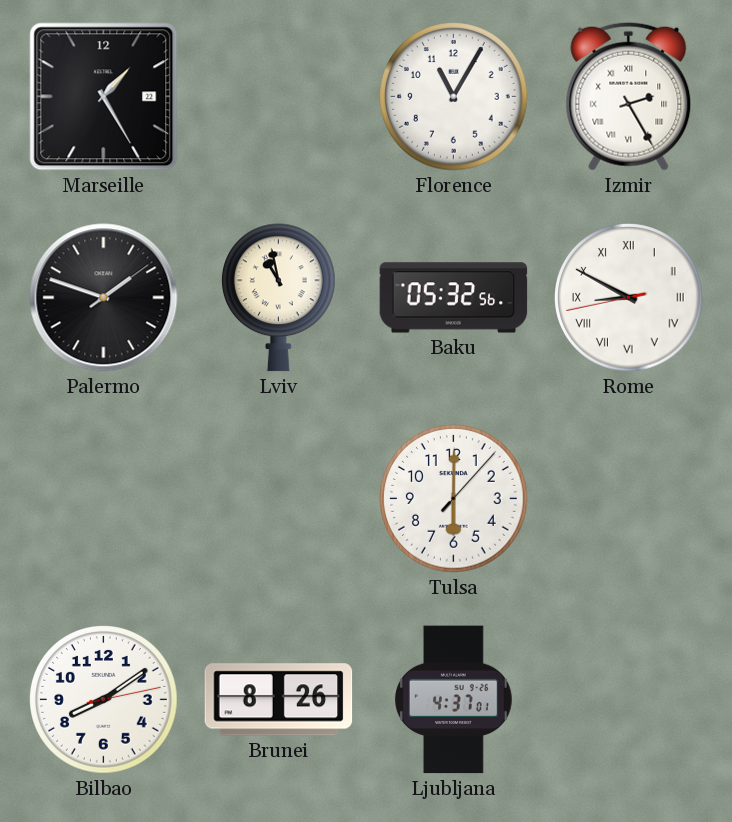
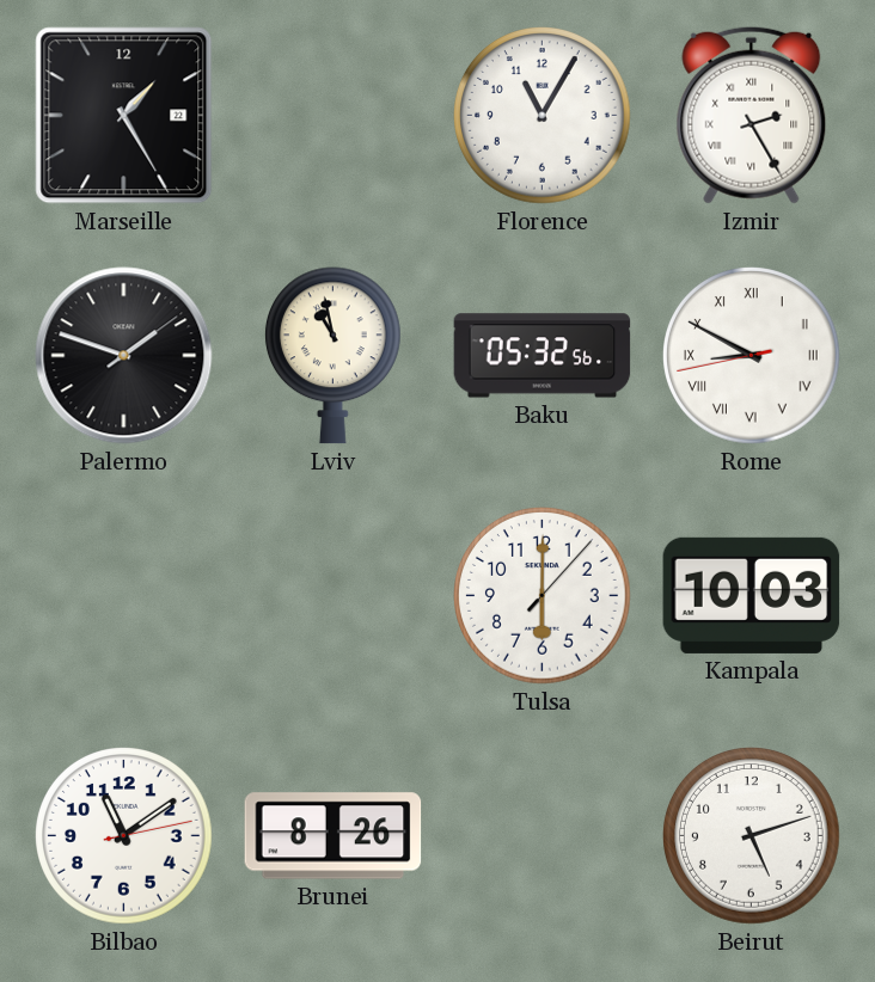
Kampala: none -> 10:03
Bilbao: 8:09 -> 11:09
Ljubljana: 4:37 -> none
Beirut: none -> 5:12
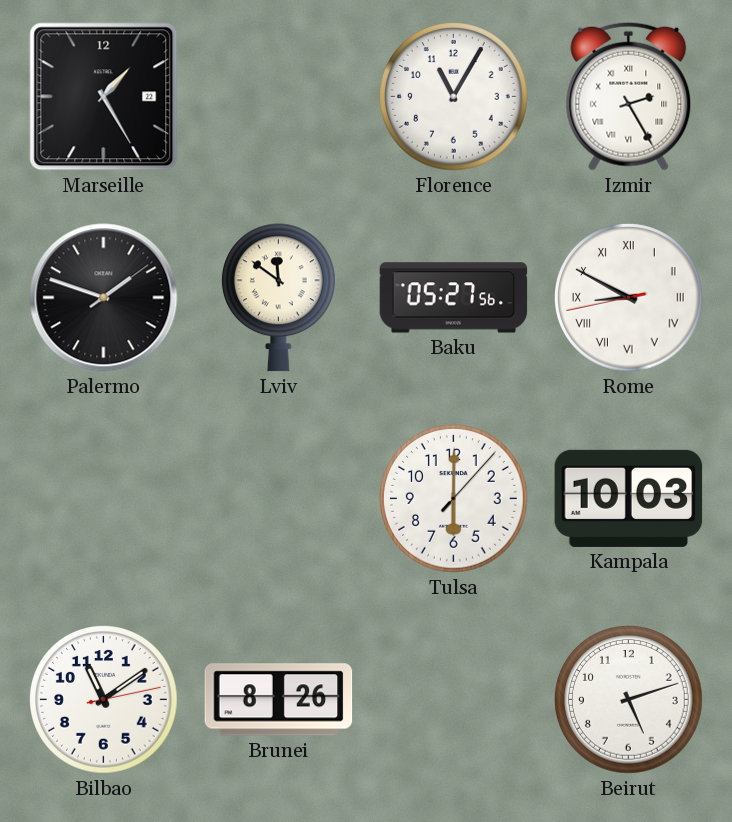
Lviv: 10:58 -> 11:51
Baku: 05:32 -> 05:27
